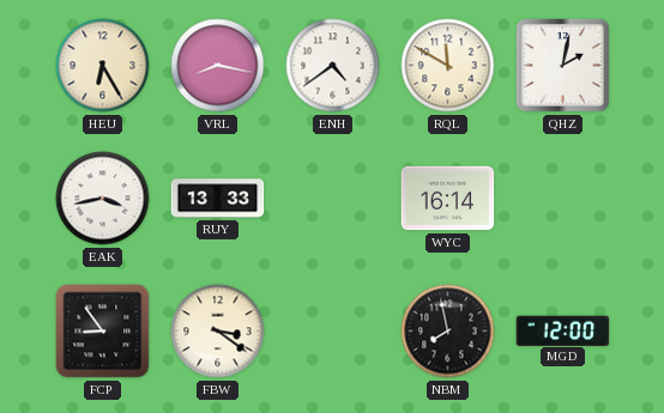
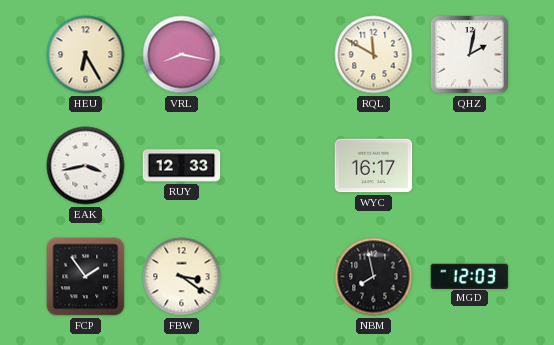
ENH: 4:39 -> none
RUY: 13:33 -> 12:33
WYC: 16:14 -> 16:17
FCP: 8:54 -> 1:54
MGD: 12:00 -> 12:03
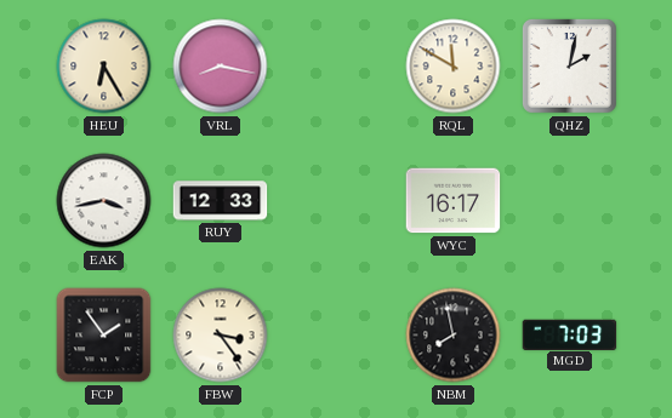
FBW: 3:21 -> 3:24
MGD: 12:03 -> 7:03
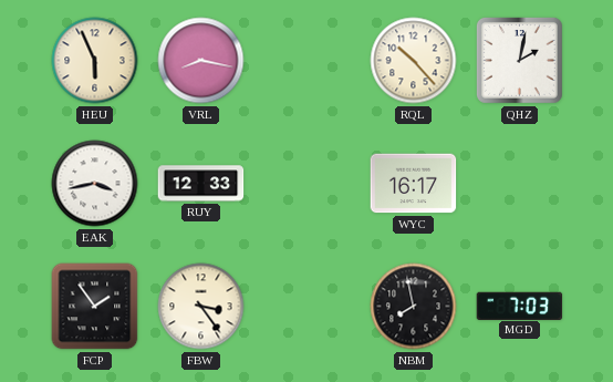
HEU: 6:25 -> 5:56
RQL: 11:50 -> 10:23
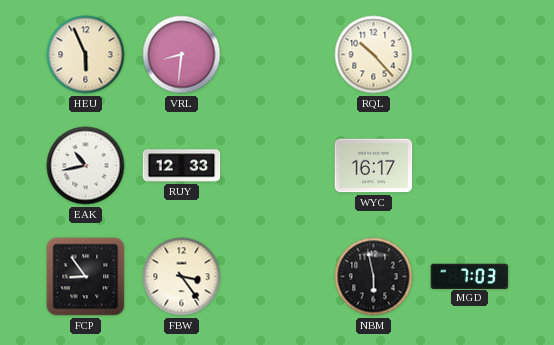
VRL: 8:17 -> 8:31
QHZ: 2:02 -> none
EAK: 3:43 -> 10:43
FCP: 1:54 -> 8:54
NBM: 7:58 -> 5:58
